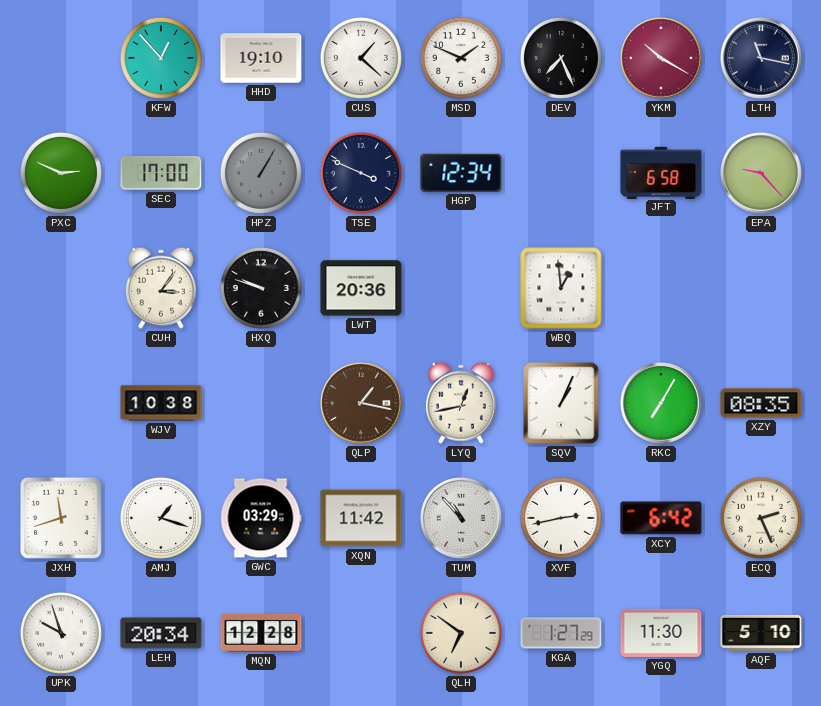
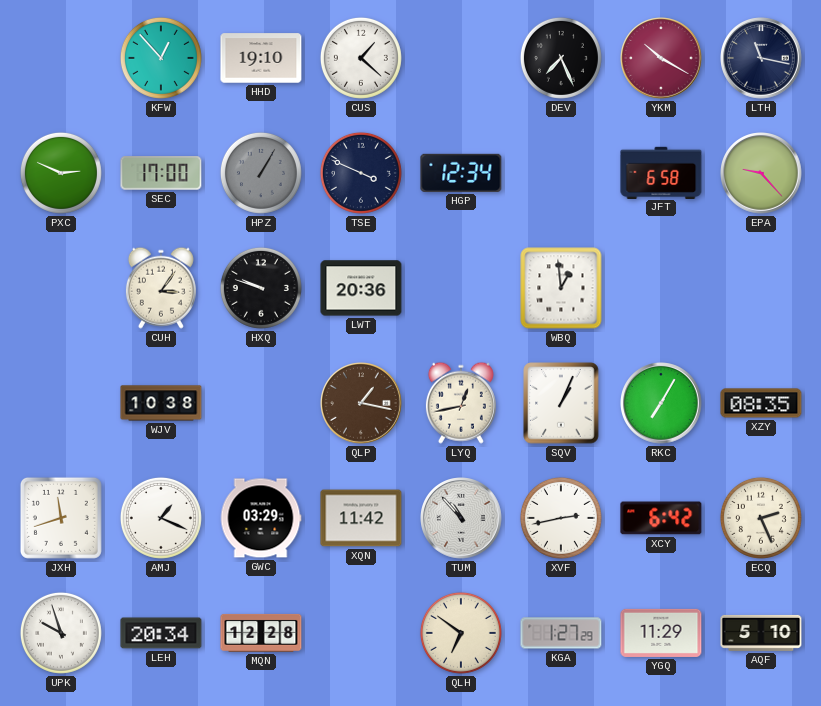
MSD: 1:49 -> none
AMJ: 1:18 -> 1:19
YGQ: 11:30 -> 11:29
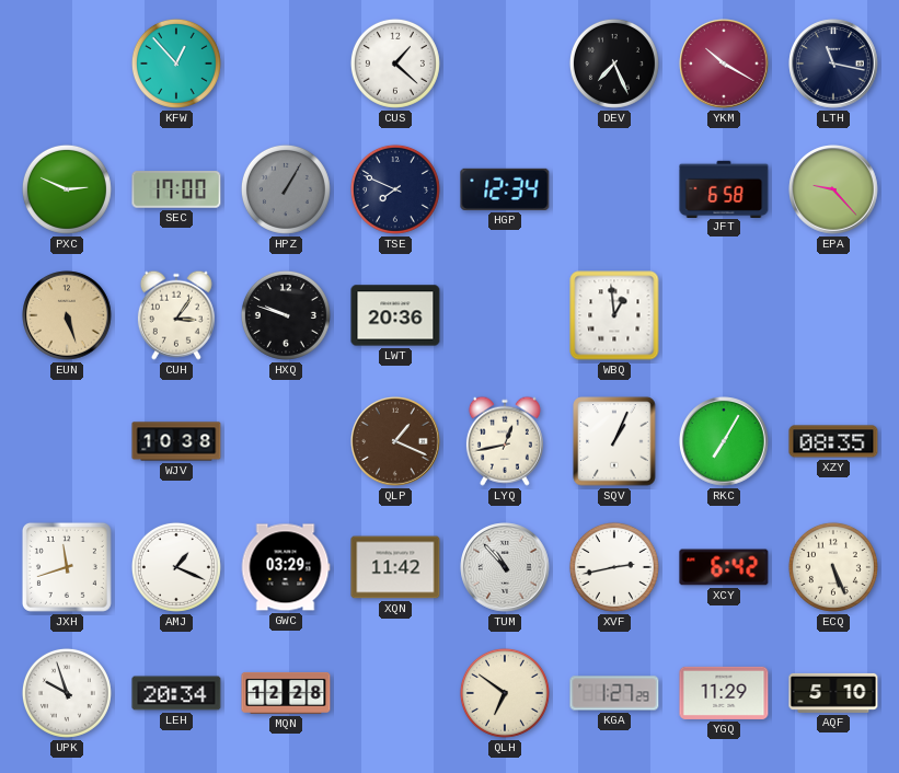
HHD: 19:10 -> none
TSE: 3:49 -> 7:49
EUN: none -> 5:27
QLP: 1:17 -> 1:19
ECQ: 2:26 -> 5:26
